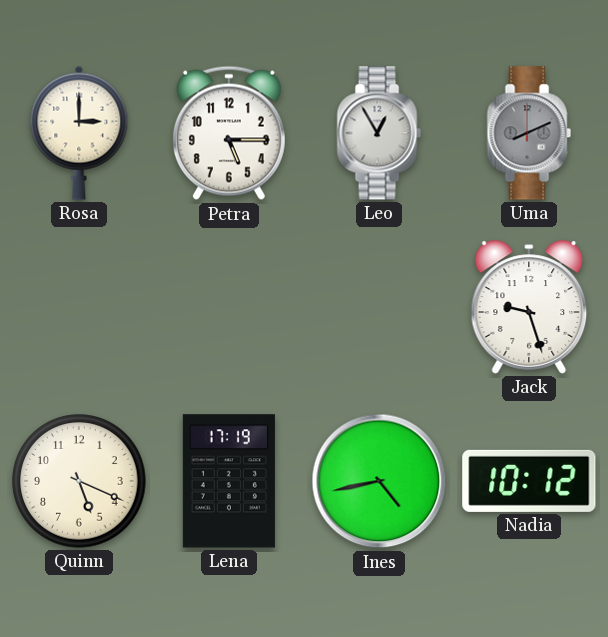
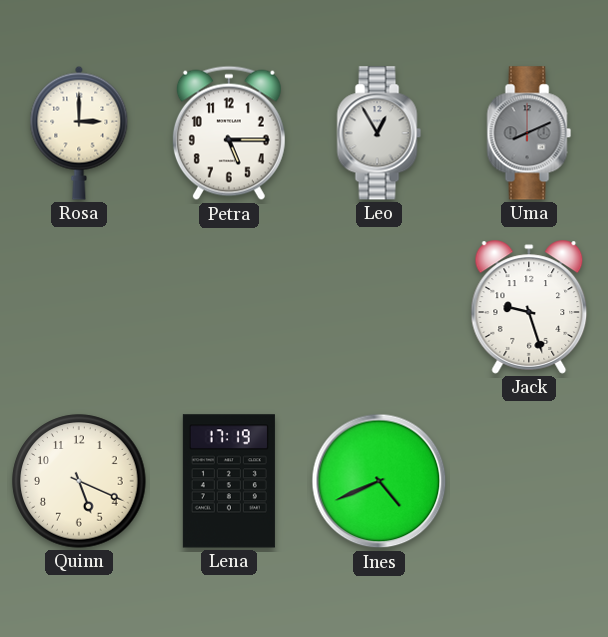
Ines: 4:43 -> 4:41
Nadia: 10:12 -> none
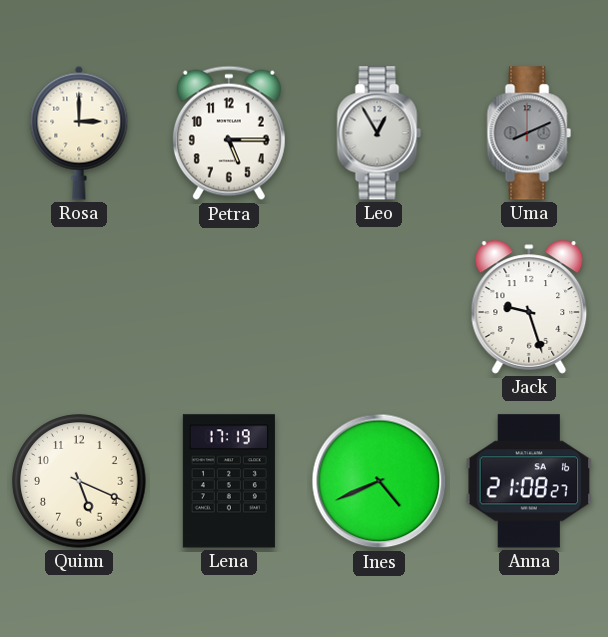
Anna: none -> 21:08
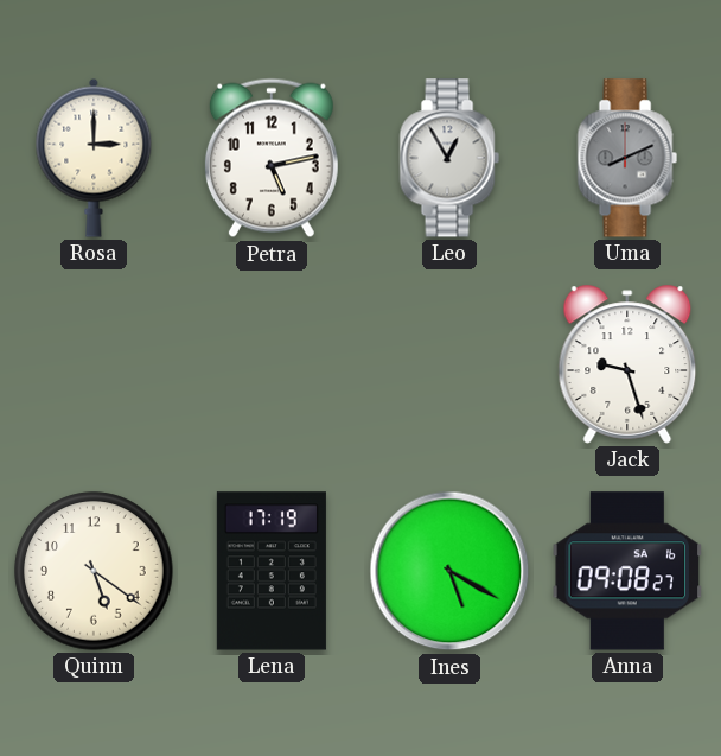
Petra: 5:15 -> 5:13
Quinn: 5:19 -> 5:21
Ines: 4:41 -> 5:20
Anna: 21:08 -> 09:08
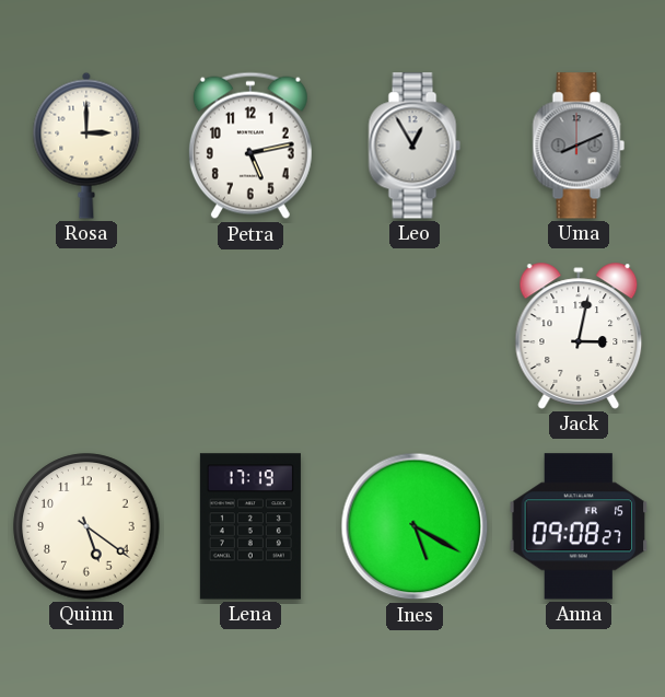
Jack: 9:27 -> 3:02
Anna date: SA 16 -> FR 15
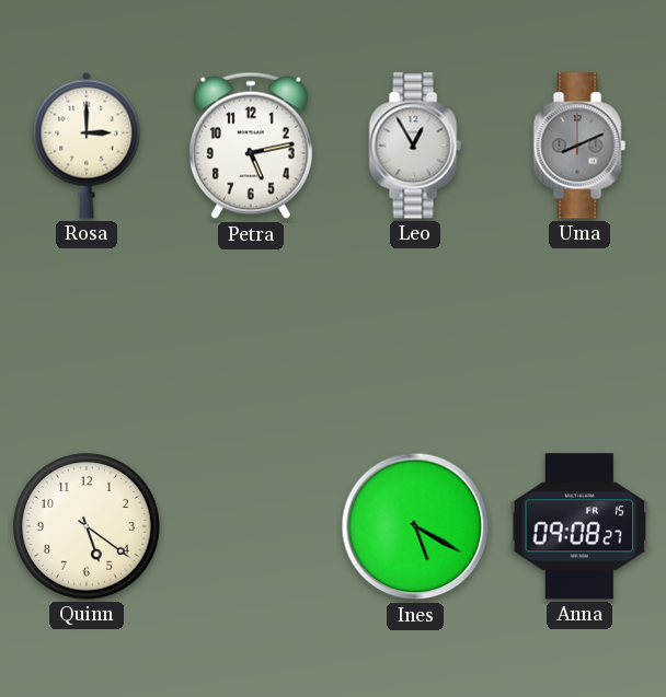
Jack: 3:02 -> none
Lena: 17:19 -> none
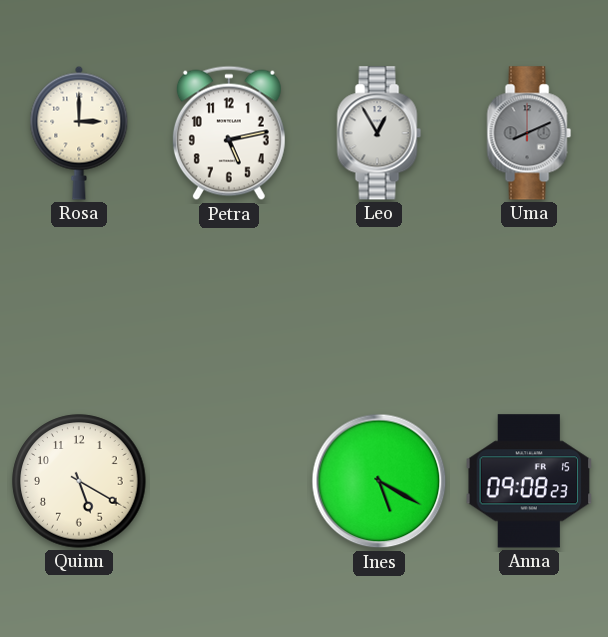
Quinn: 5:21 -> 5:20
Anna: 09:08:27 -> 09:08:23
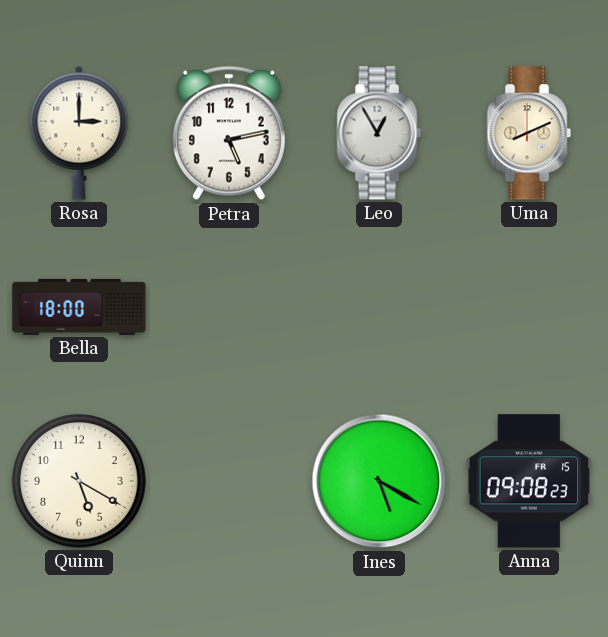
Uma dial: grey -> cream
Bella: none -> 18:00
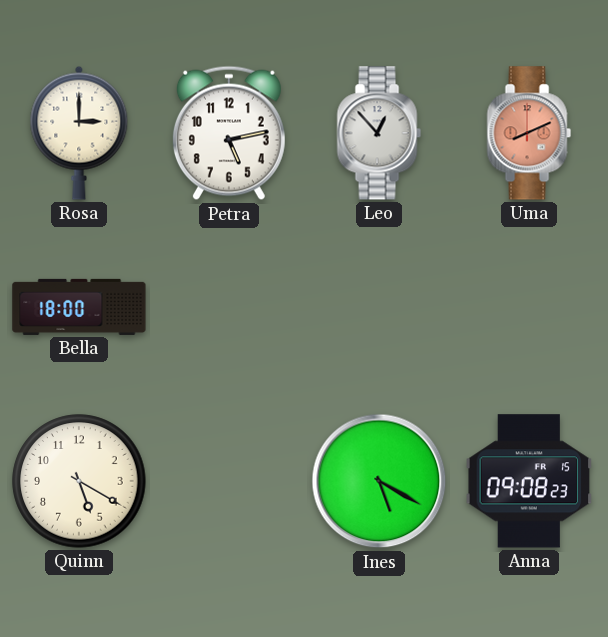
Leo: 12:55 -> 12:53
Uma dial: cream -> salmon
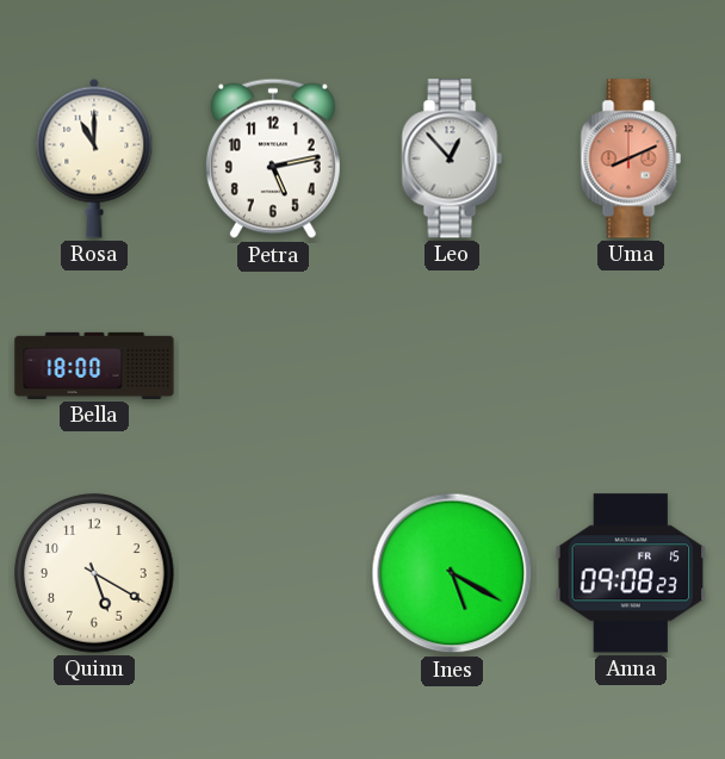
Rosa: 3:00 -> 11:00
